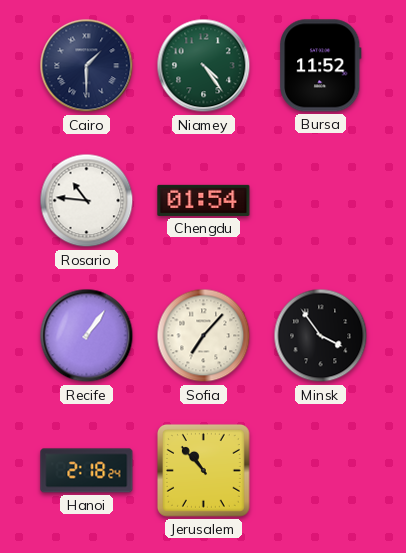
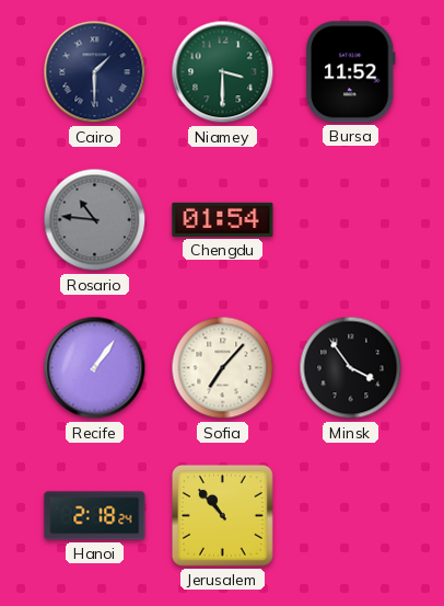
Niamey: 4:24 -> 3:30
Rosario dial: white -> grey
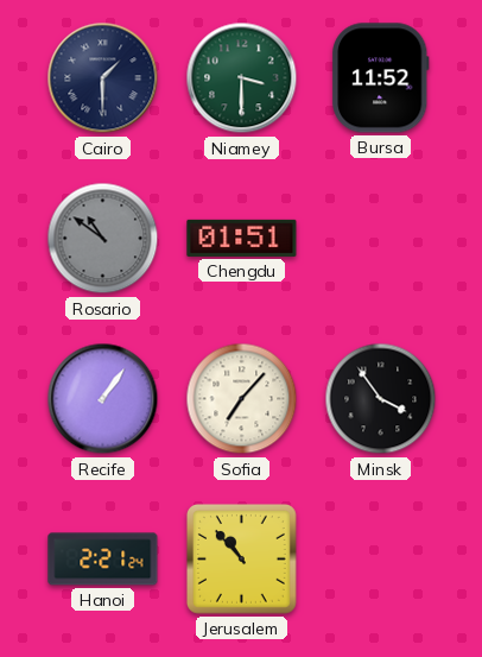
Rosario: 10:46 -> 10:51
Chengdu: 01:54 -> 01:51
Hanoi: 2:18 -> 2:21
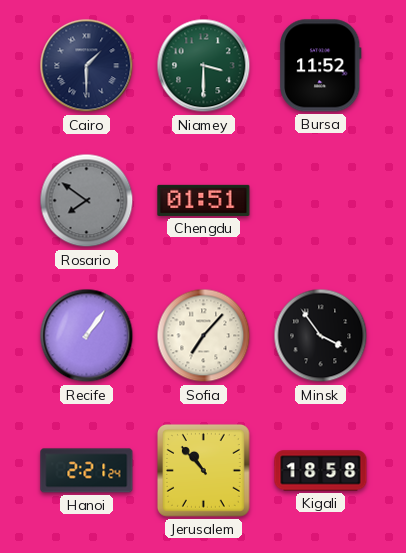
Rosario: 10:51 -> 7:51
Kigali: none -> 18:58
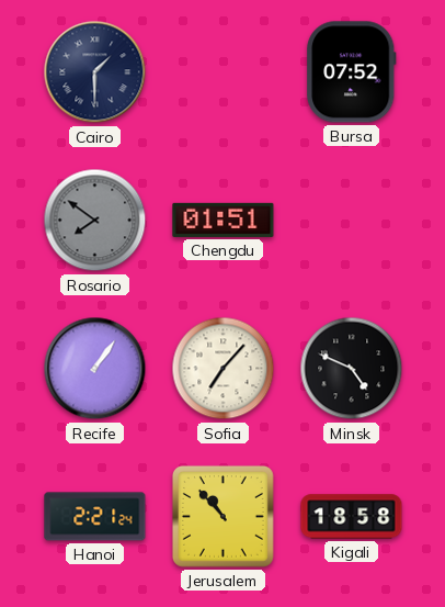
Niamey: 3:30 -> none
Bursa: 11:52 -> 07:52
Minsk: 3:54 -> 4:49
